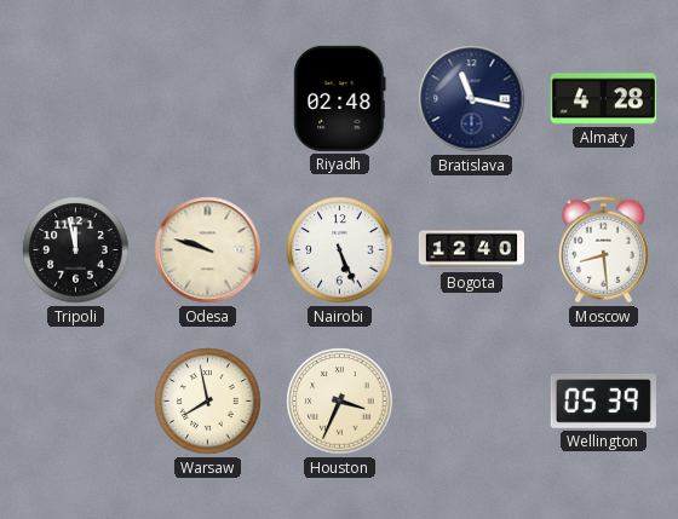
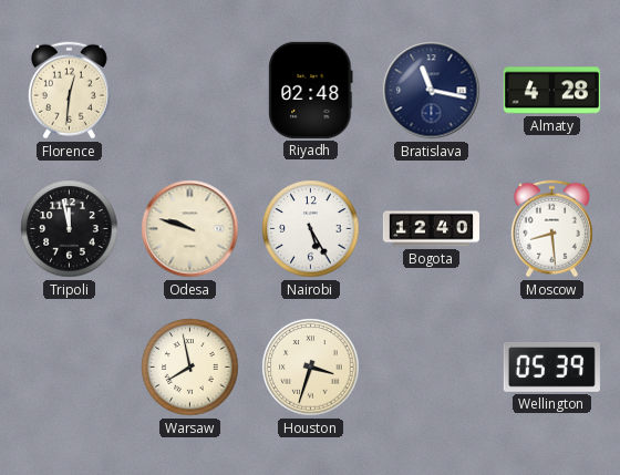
Florence: none -> 12:31
Nairobi: 5:26 -> 5:25
Houston: 3:34 -> 3:33
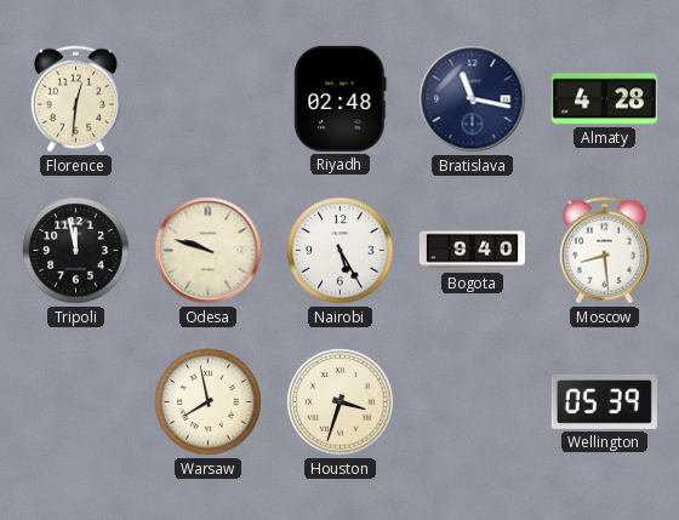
Bogota: 12:40 -> 9:40
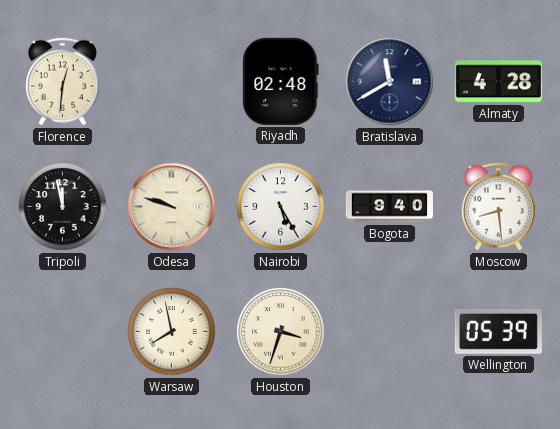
Bratislava: 11:17 -> 11:40
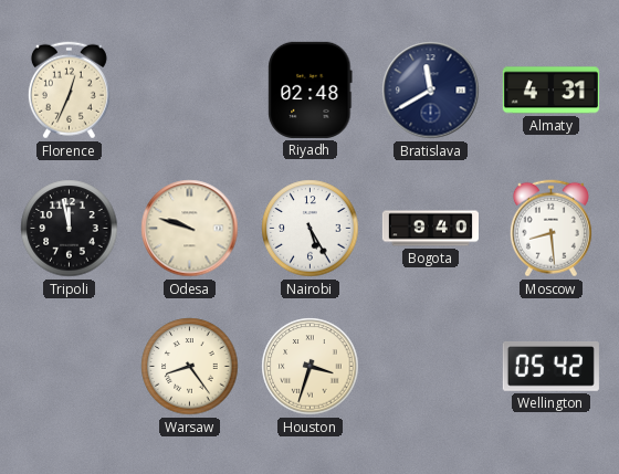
Florence: 12:31 -> 12:34
Almaty: 4:28 -> 4:31
Warsaw: 7:58 -> 8:24
Wellington: 05:39 -> 05:42
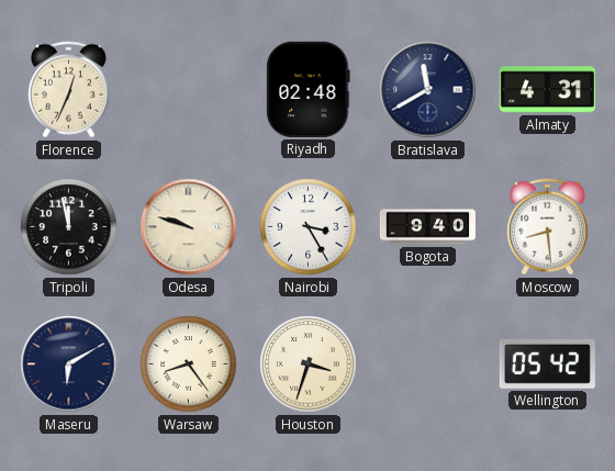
Nairobi: 5:25 -> 3:25
Maseru: none -> 6:10
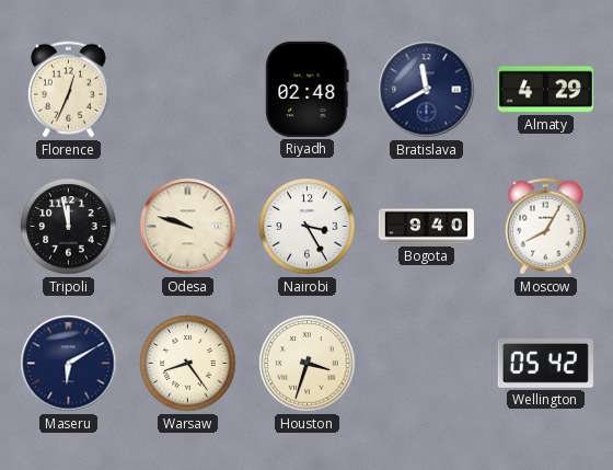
Almaty: 4:31 -> 4:29
Moscow: 8:29 -> 8:05
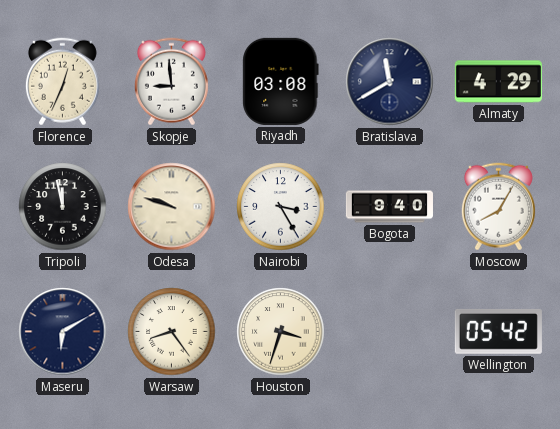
Skopje: none -> 8:59
Riyadh: 02:48 -> 03:08
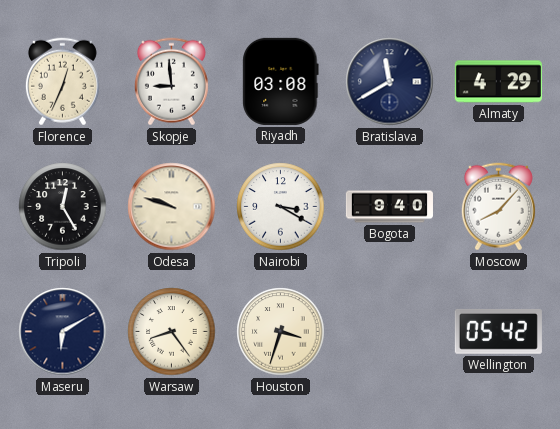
Tripoli: 11:58 -> 12:25
Nairobi: 3:25 -> 3:20
Moscow: 8:05 -> 8:07
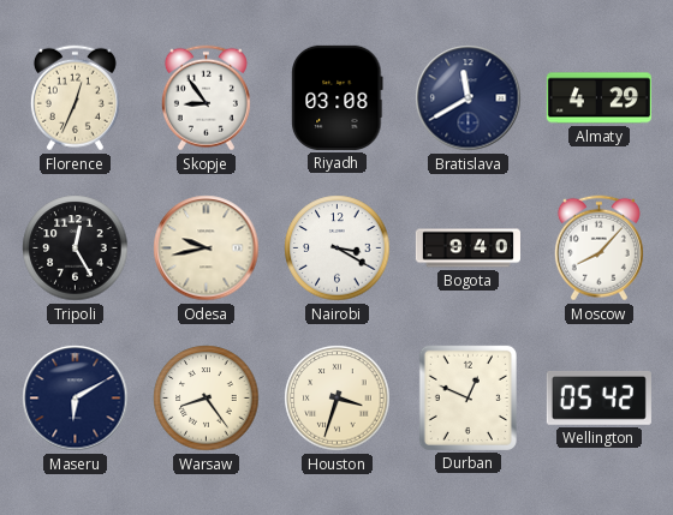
Skopje: 8:59 -> 8:54
Odesa: 9:48 -> 9:43
Durban: none -> 12:49
